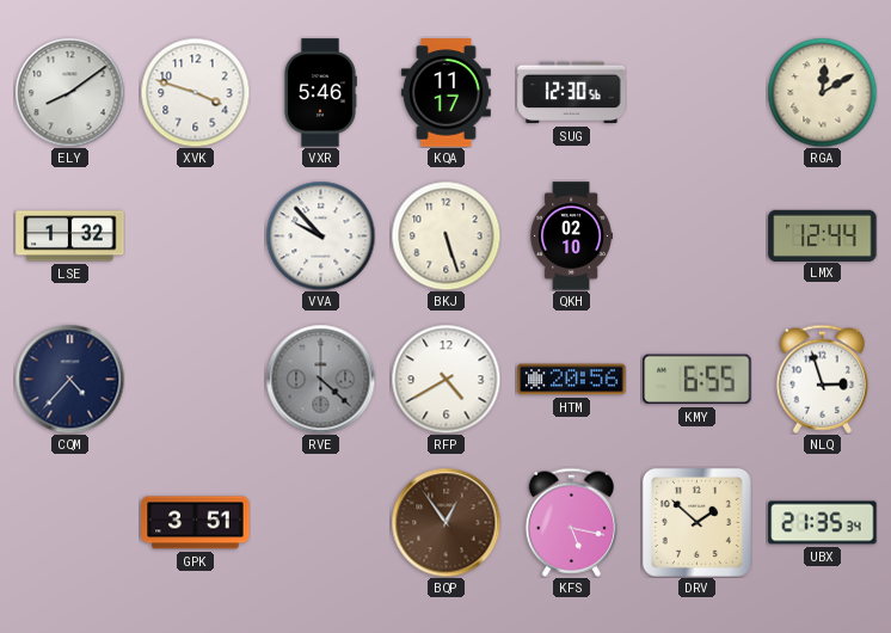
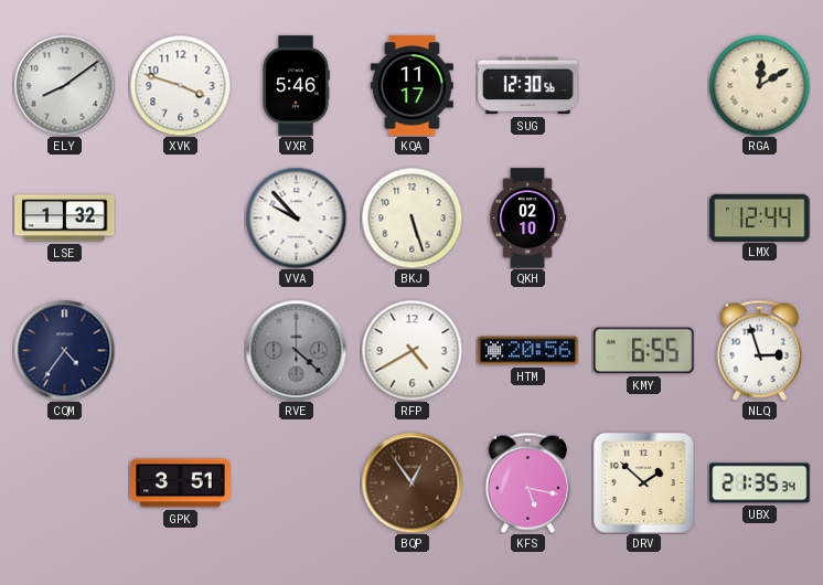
CQM: 4:37 -> 4:36
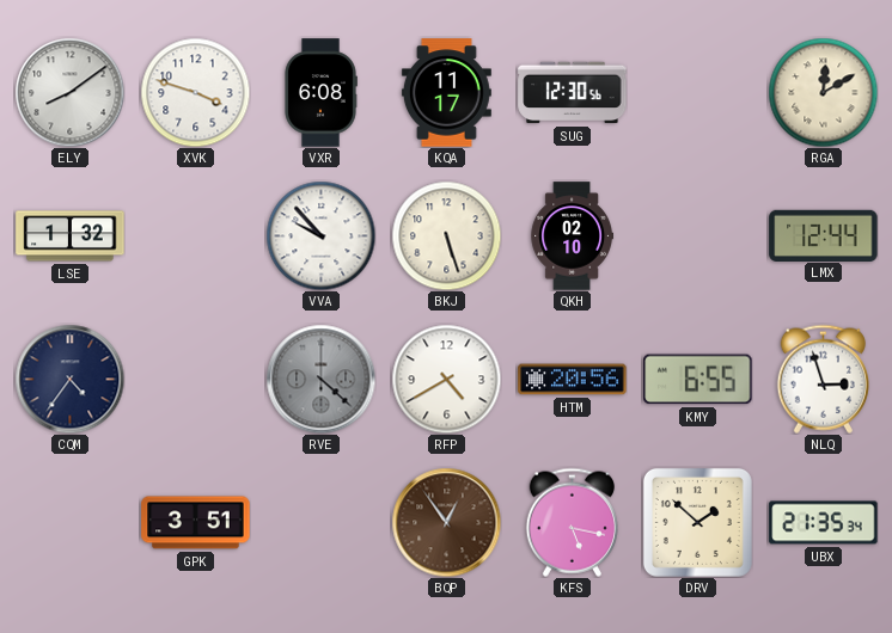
VXR: 5:46 -> 6:08
